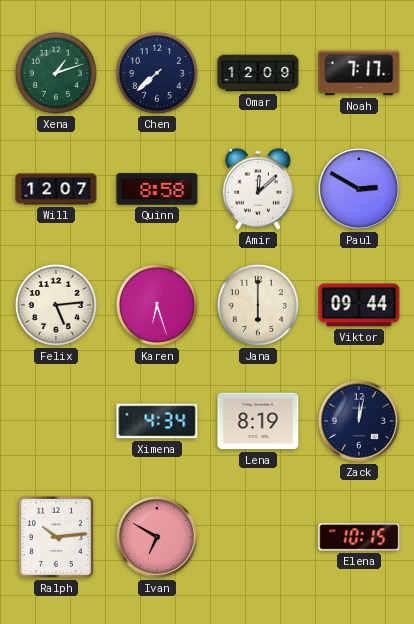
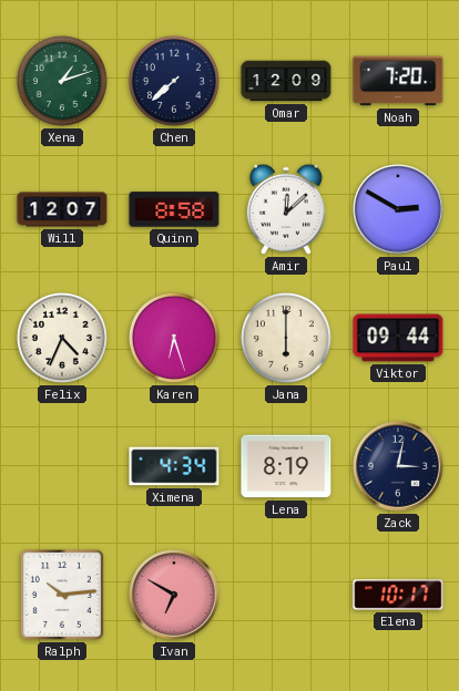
Noah: 7:17 -> 7:20
Felix: 5:14 -> 4:34
Zack: 12:02 -> 3:02
Elena: 10:15 -> 10:17
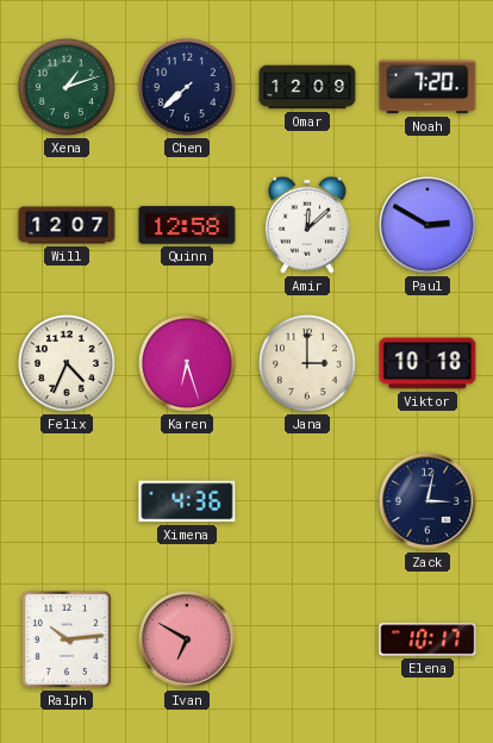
Quinn: 8:58 -> 12:58
Jana: 6:00 -> 3:00
Viktor: 09:44 -> 10:18
Ximena: 4:34 -> 4:36
Lena: 8:19 -> none
